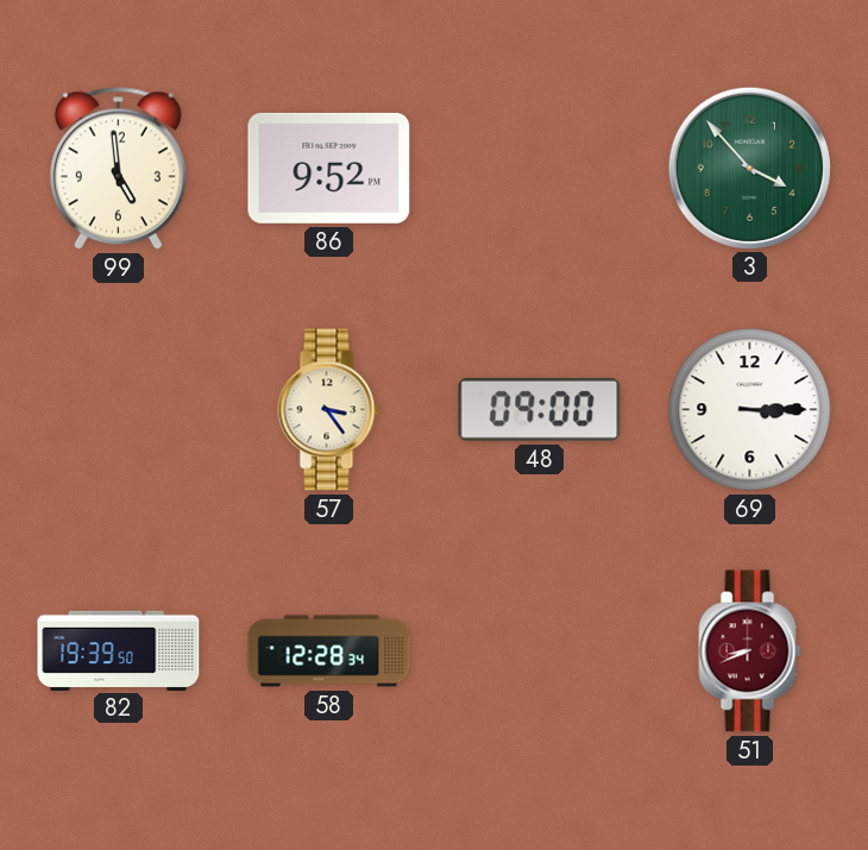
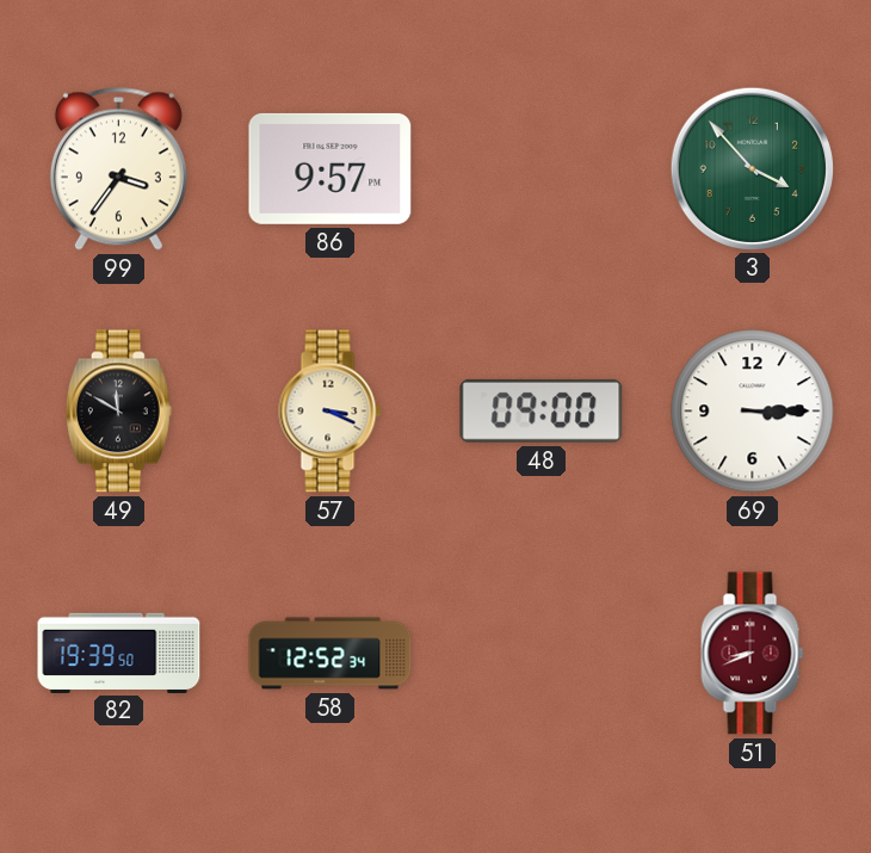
99: 4:59 -> 3:36
86: 9:52 -> 9:57
49: none -> 11:50
57: 3:24 -> 3:19
58: 12:28 -> 12:52
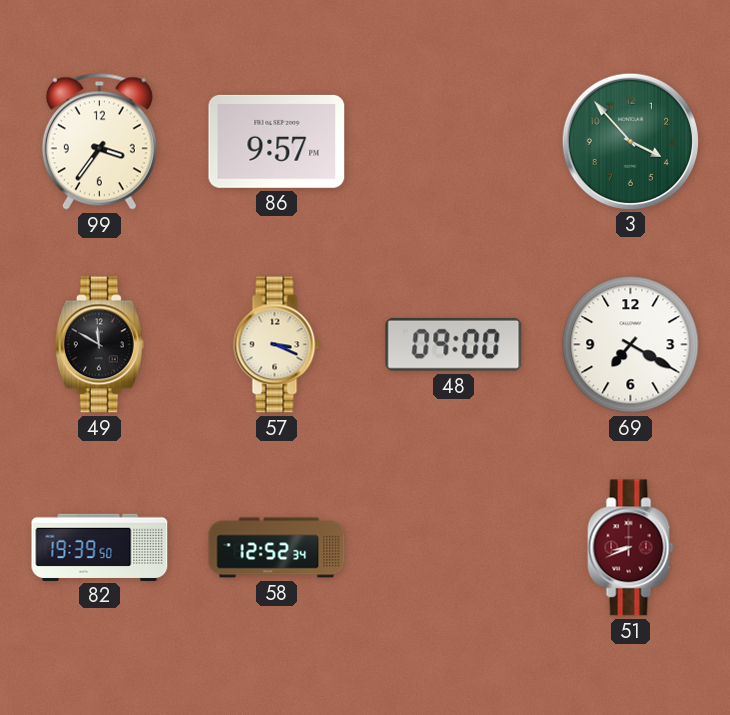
69: 3:15 -> 7:20
